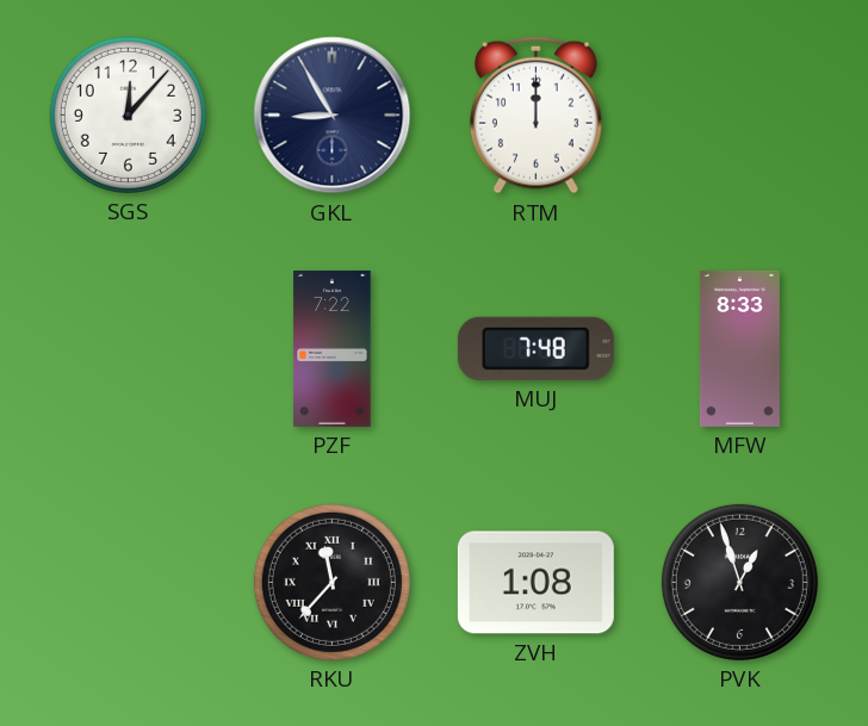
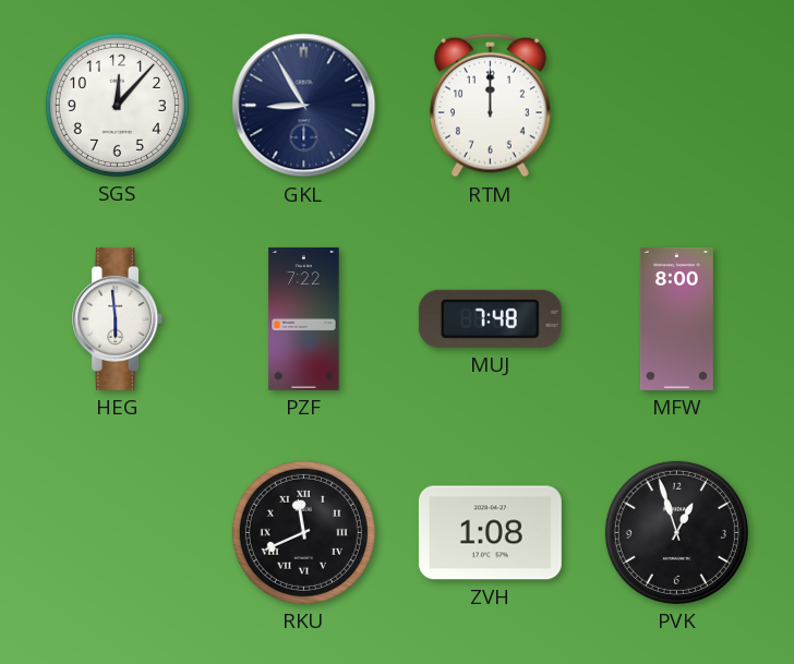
HEG: none -> 5:59
MFW: 8:33 -> 8:00
RKU: 11:37 -> 11:41
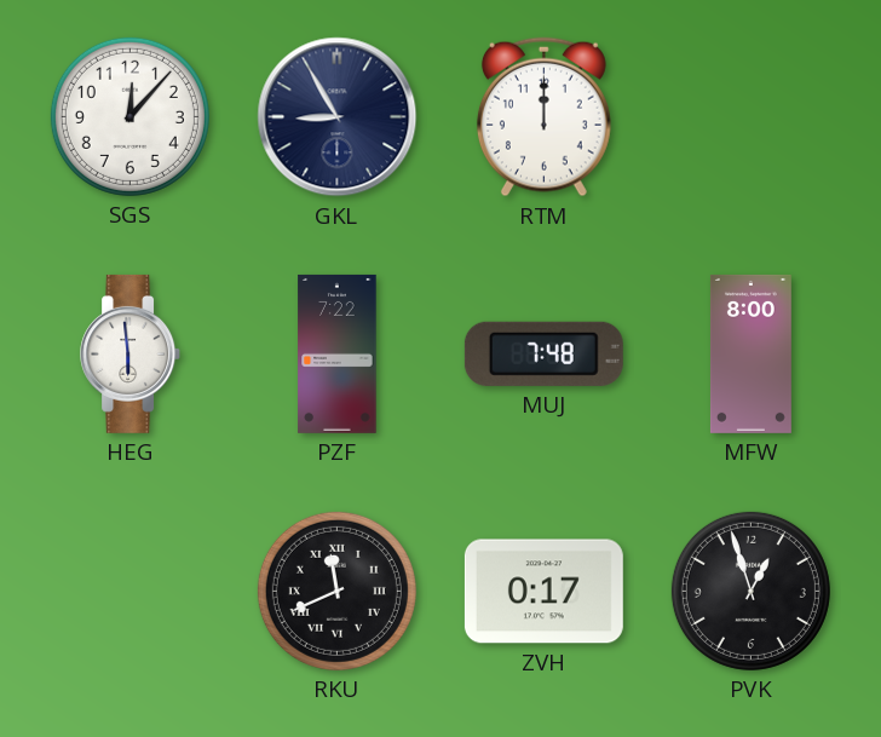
ZVH: 1:08 -> 0:17
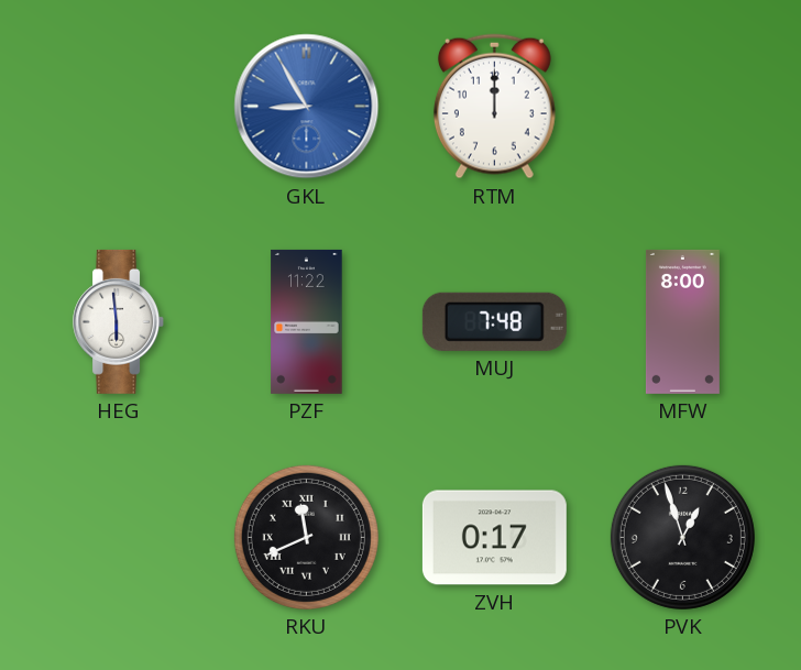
SGS: 12:07 -> none
GKL dial: navy -> blue
PZF: 7:22 -> 11:22
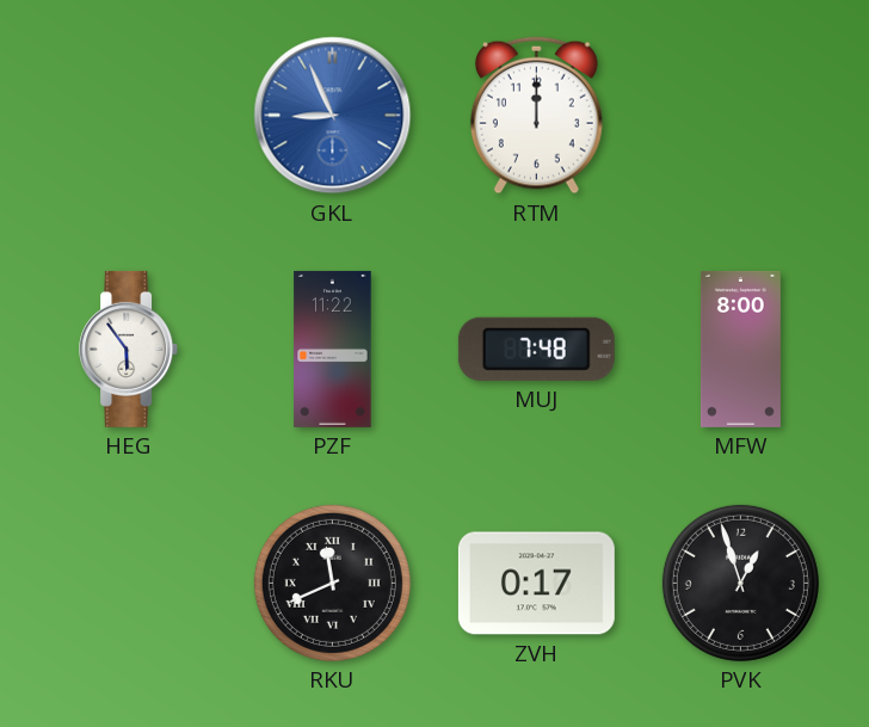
GKL: 8:55 -> 8:56
HEG: 5:59 -> 5:54
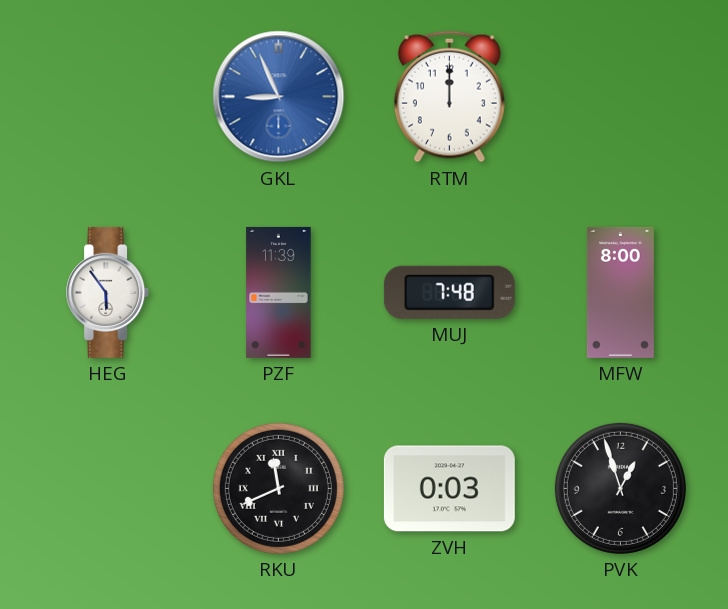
PZF: 11:22 -> 11:39
ZVH: 0:17 -> 0:03
